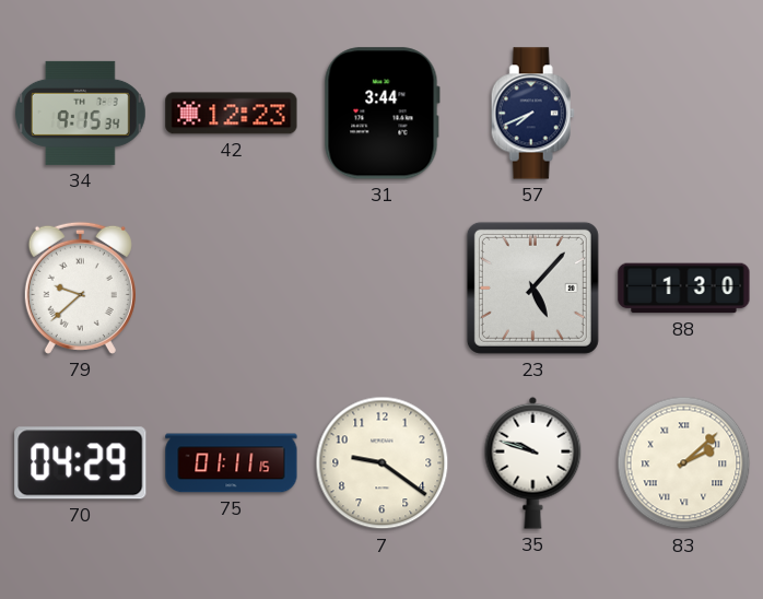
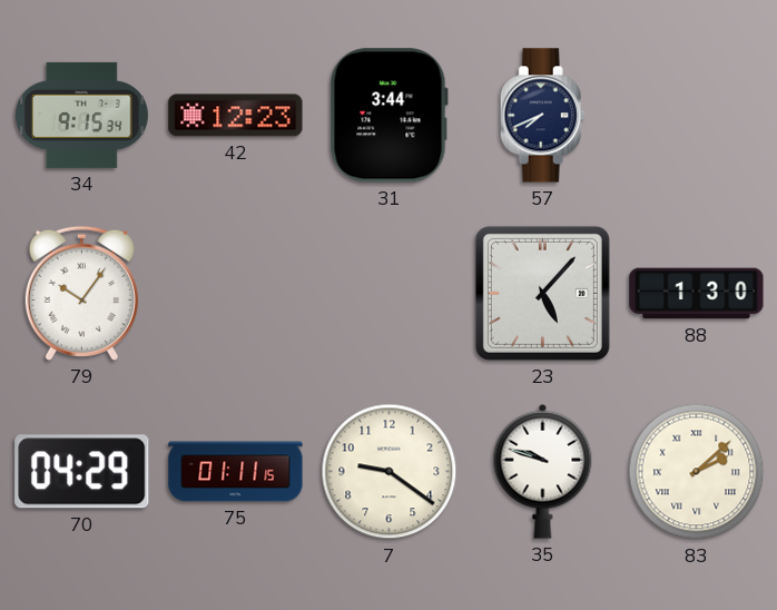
79: 9:38 -> 10:06
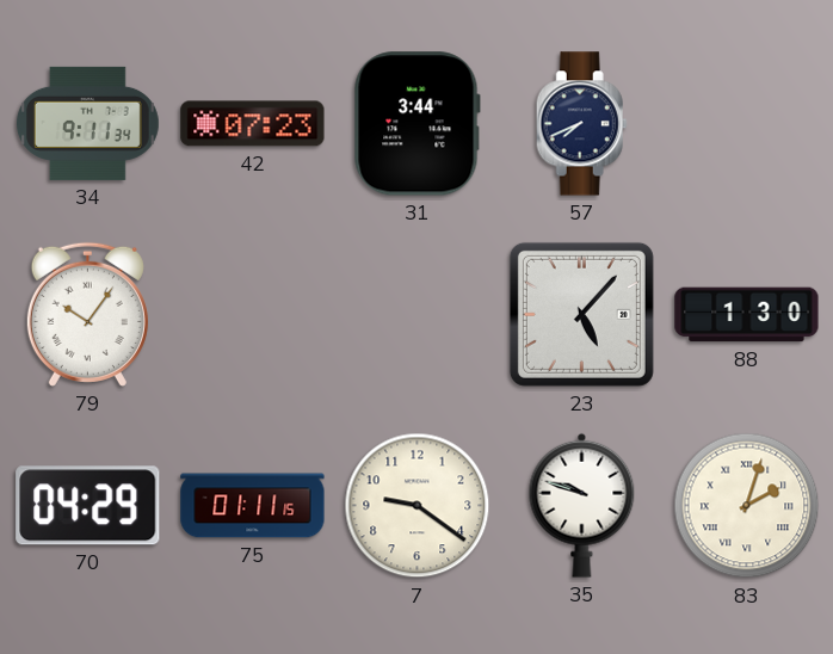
34: 9:15 -> 9:11
42: 12:23 -> 07:23
83: 2:08 -> 2:03
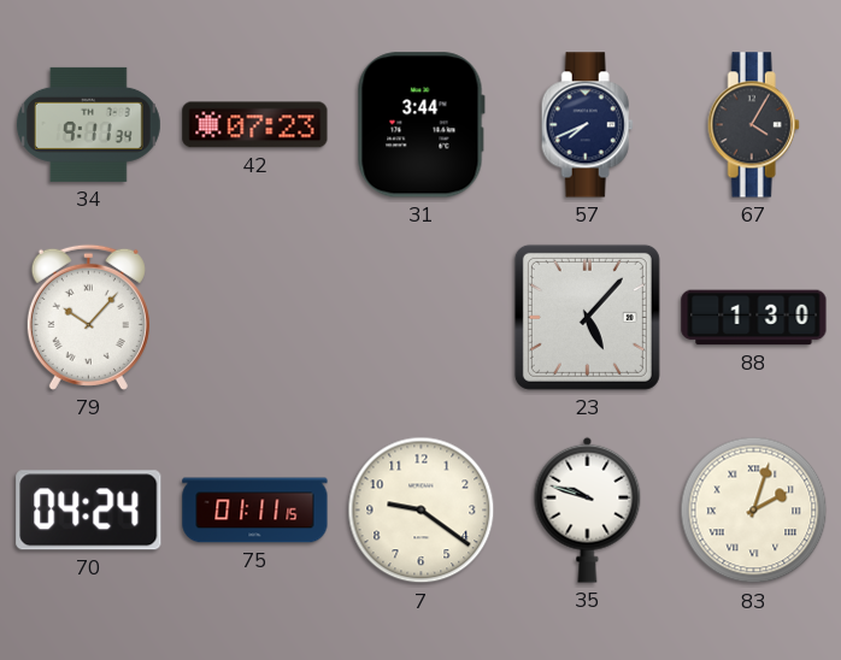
67: none -> 4:05
79: 10:06 -> 10:07
70: 04:29 -> 04:24
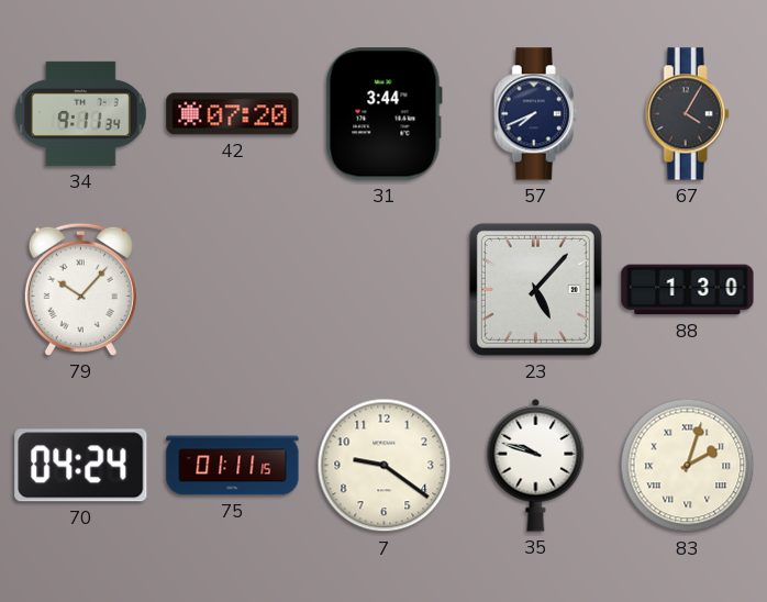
42: 07:23 -> 07:20
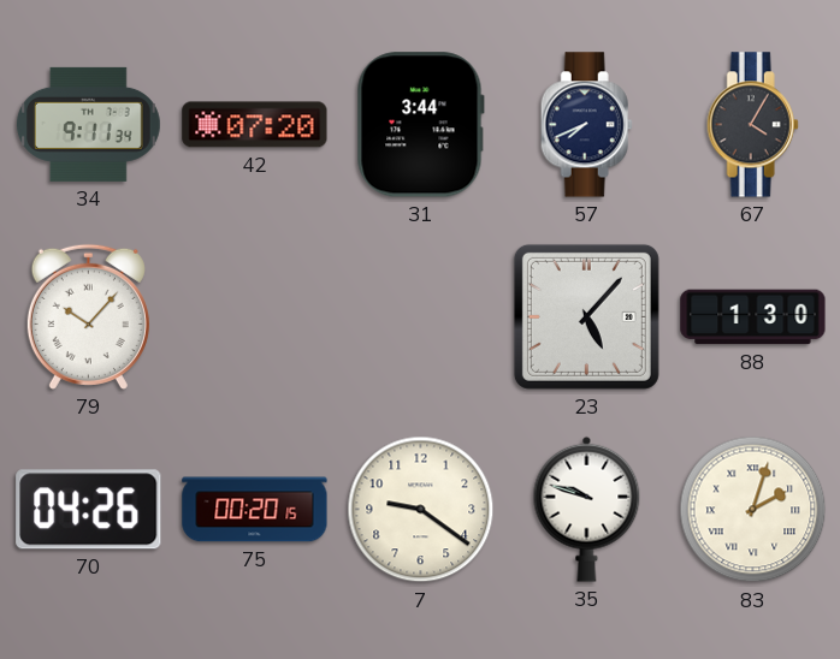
70: 04:24 -> 04:26
75: 01:11 -> 00:20
